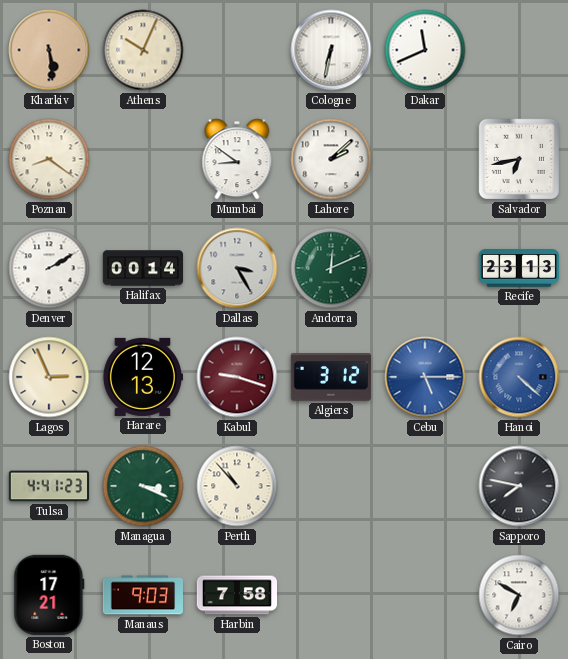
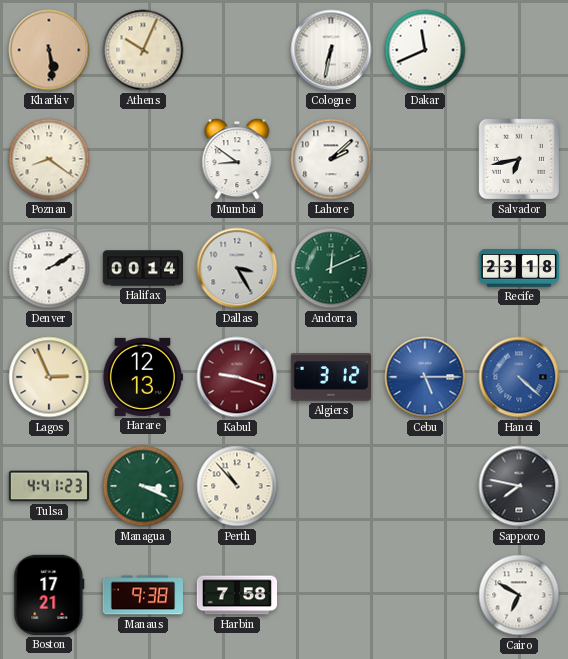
Recife: 23:13 -> 23:18
Manaus: 9:03 -> 9:38
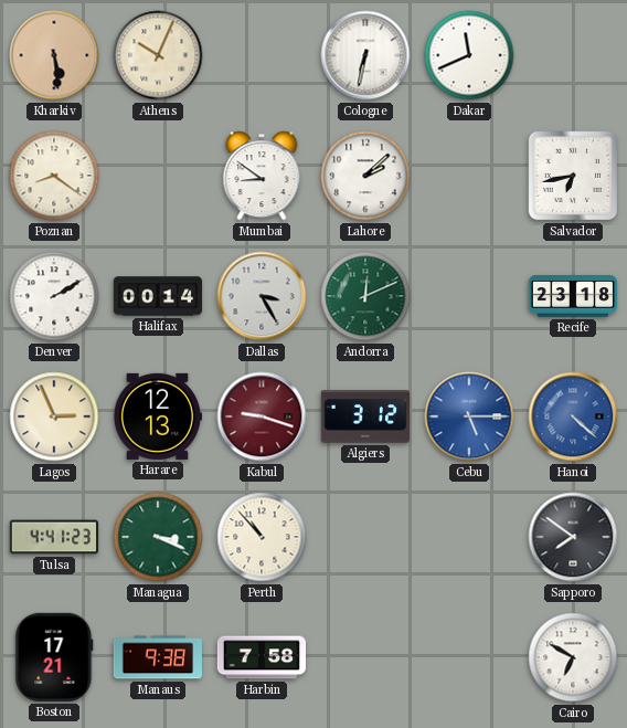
Sapporo: 7:47 -> 7:51
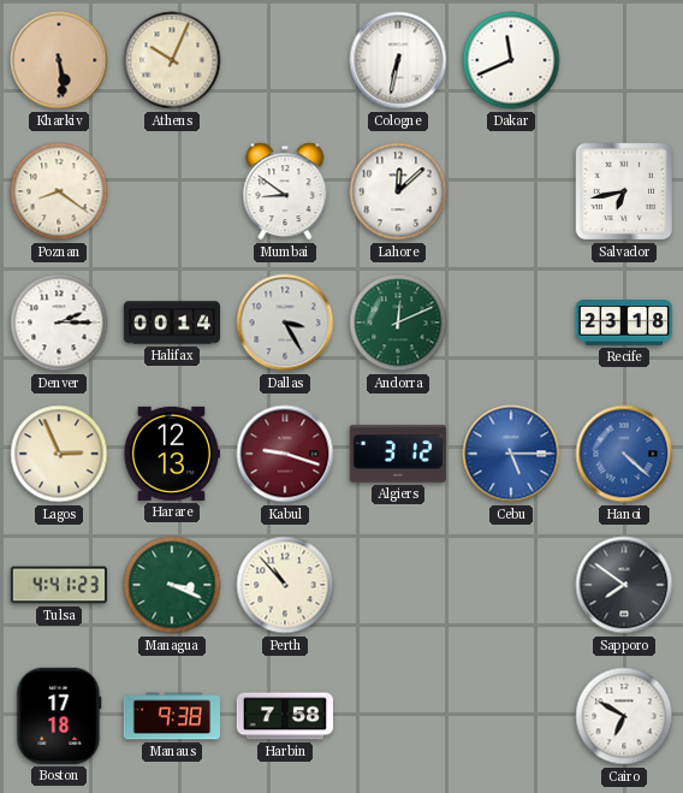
Lahore: 2:08 -> 12:08
Denver: 2:10 -> 2:15
Boston: 17:21 -> 17:18
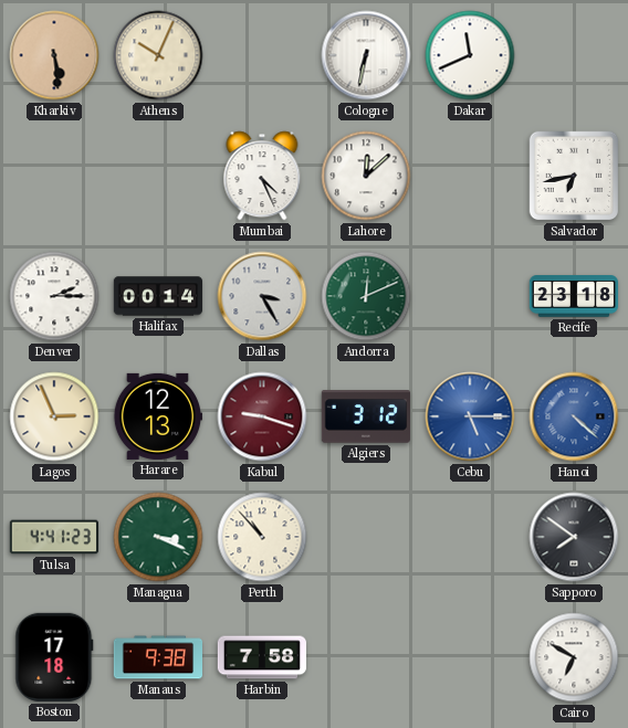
Poznan: 8:21 -> none
Mumbai: 8:51 -> 4:26
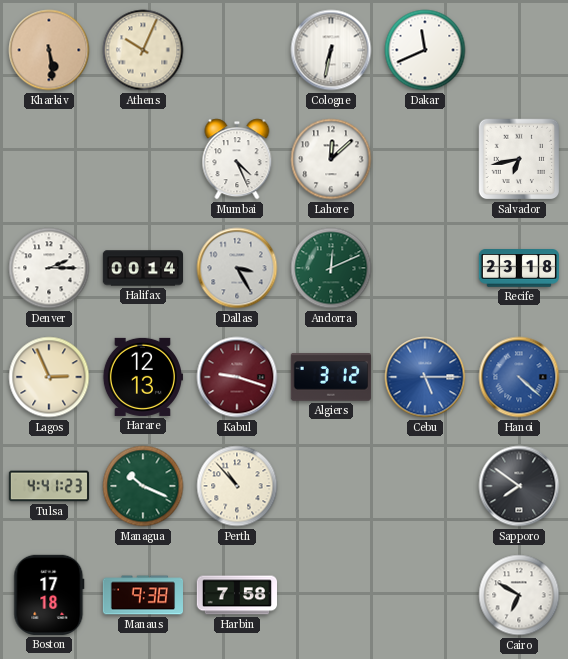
Managua: 3:19 -> 10:19
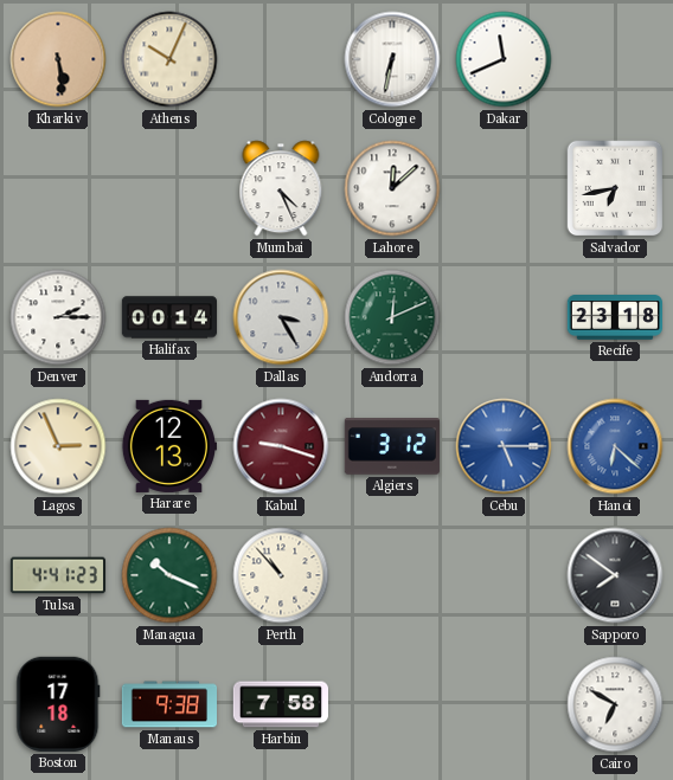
Hanoi: 4:22 -> 6:22
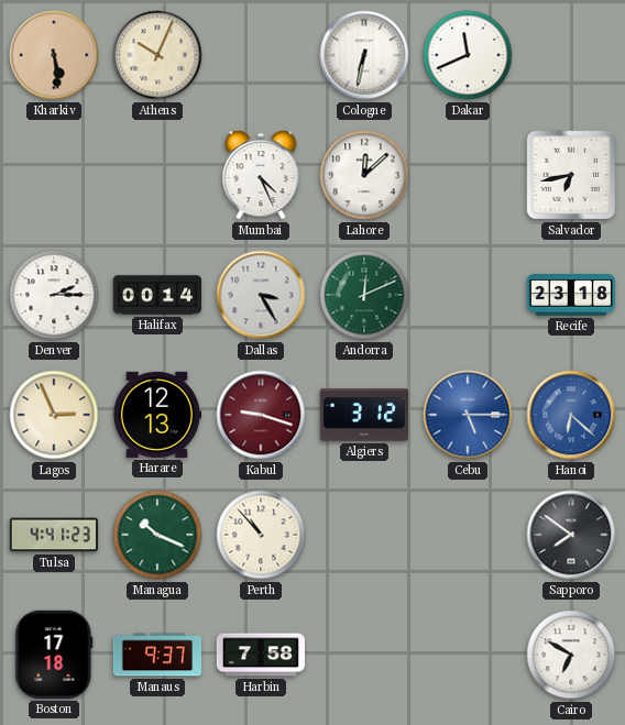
Manaus: 9:38 -> 9:37
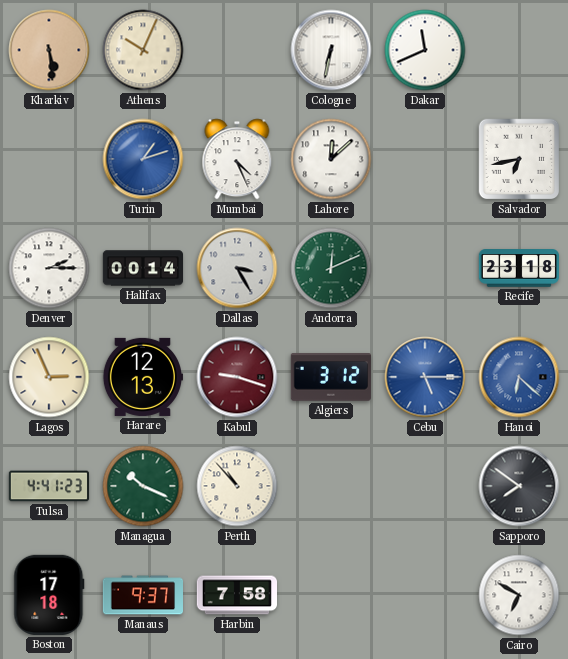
Turin: none -> 1:12
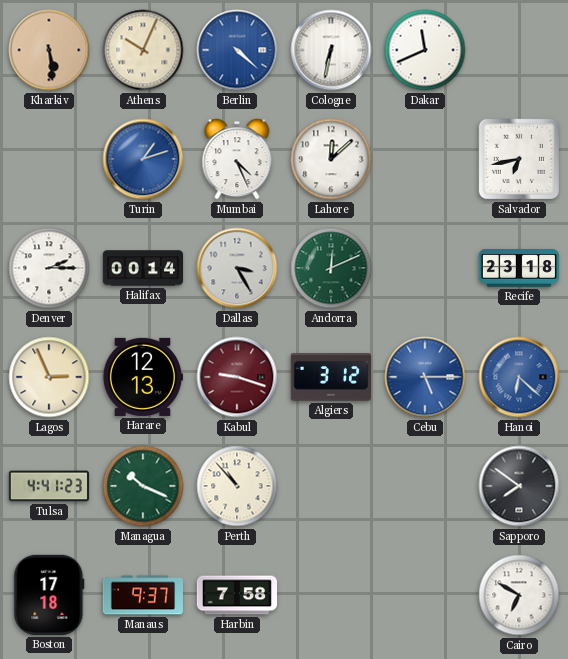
Berlin: none -> 4:22
